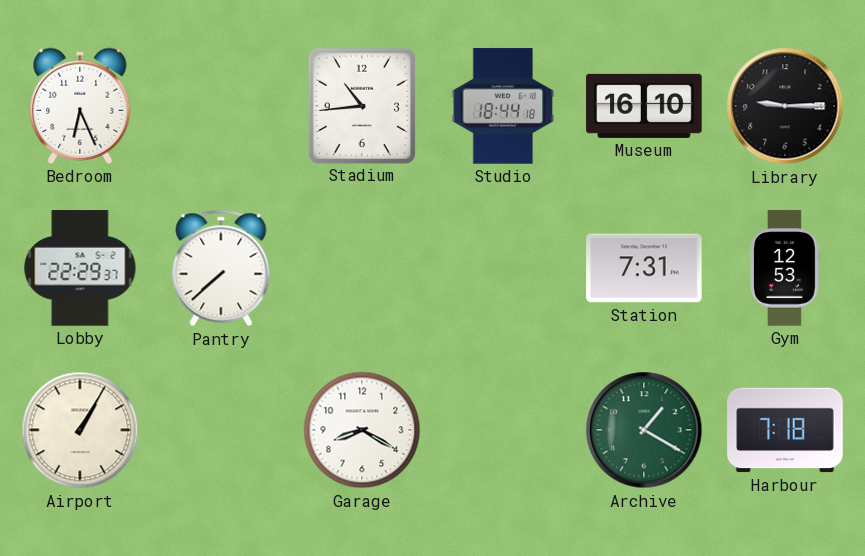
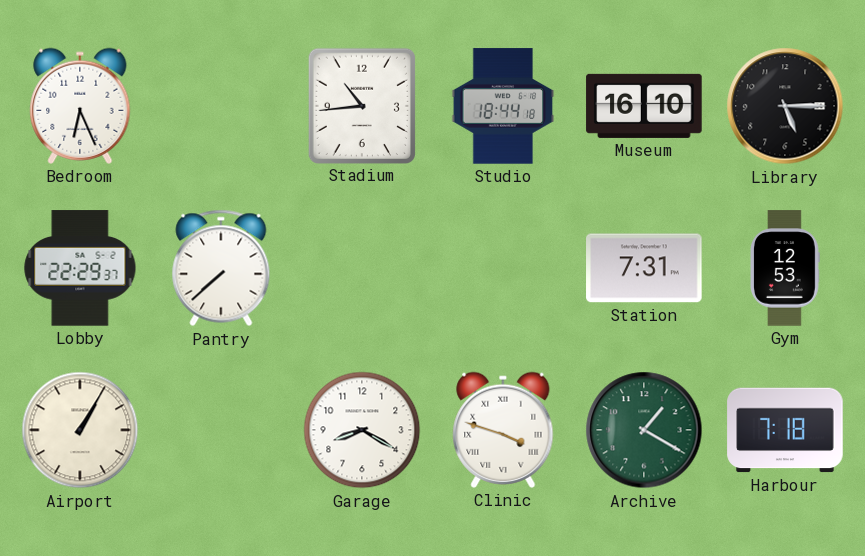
Library: 9:15 -> 5:15
Clinic: none -> 3:48
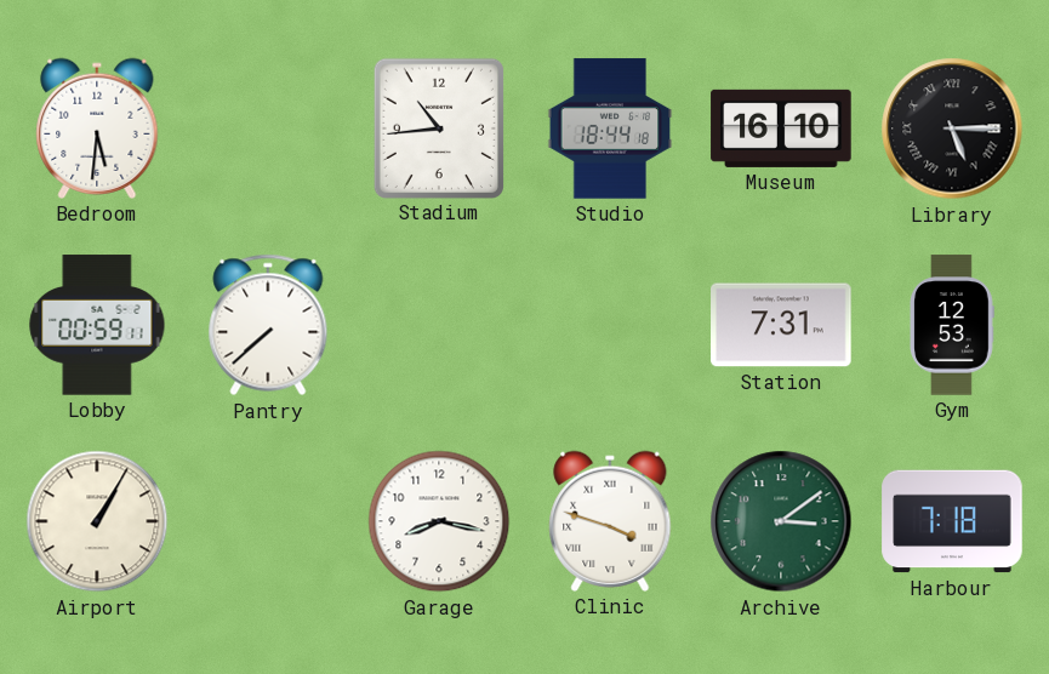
Bedroom: 6:26 -> 5:31
Library numerals: Arabic -> Roman
Lobby: 22:29 -> 00:59
Garage: 8:20 -> 8:17
Archive: 1:20 -> 3:09
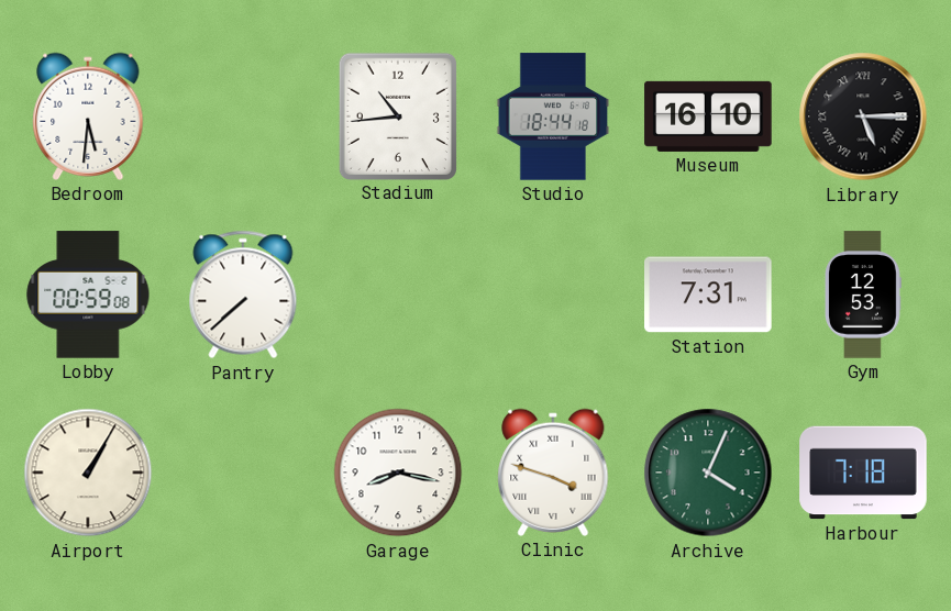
Lobby: 00:59:11 -> 00:59:08
Archive: 3:09 -> 4:04
